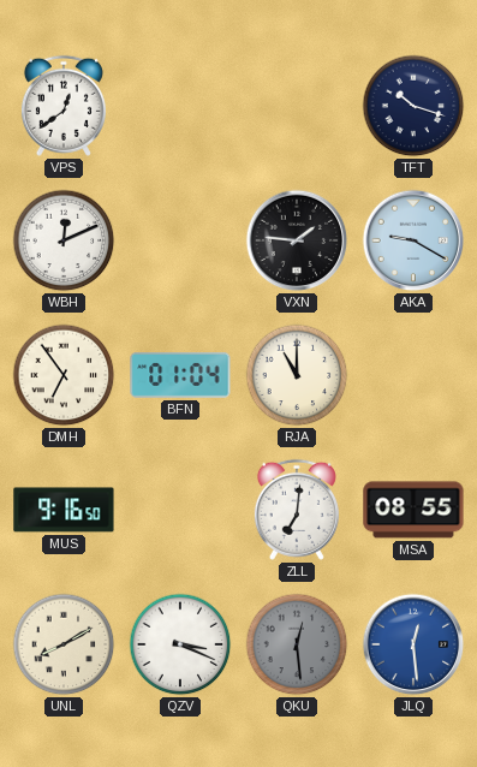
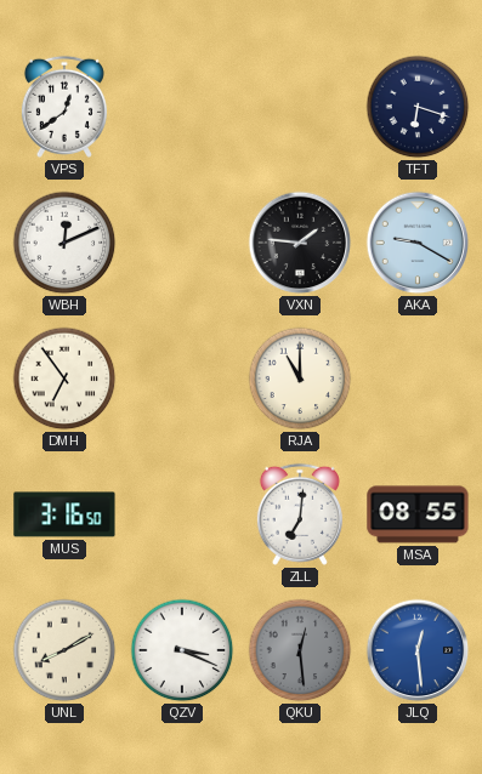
TFT: 10:18 -> 6:18
BFN: 01:04 -> none
MUS: 9:16 -> 3:16
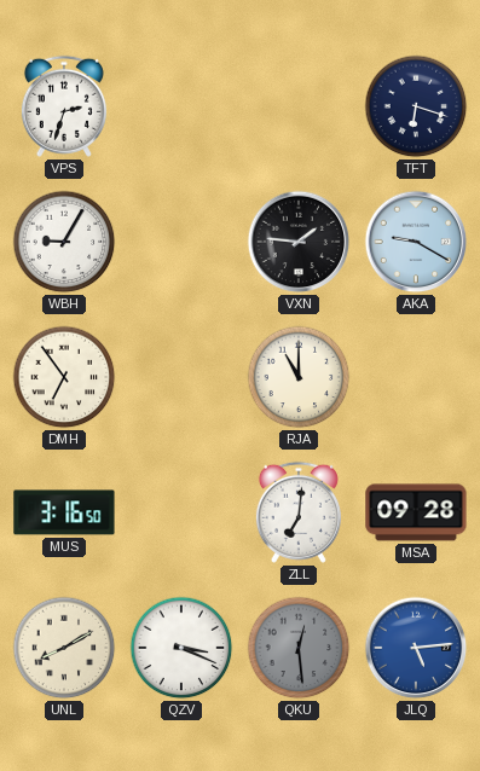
VPS: 12:39 -> 2:33
WBH: 12:11 -> 9:05
MSA: 08:55 -> 09:28
JLQ: 12:29 -> 5:14
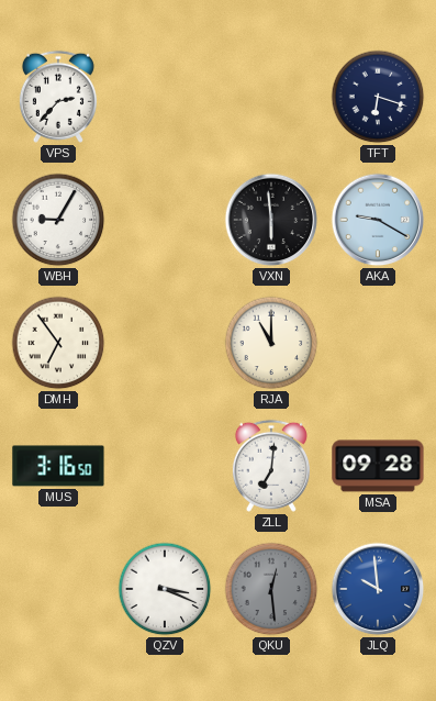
VPS: 2:33 -> 2:37
VXN: 1:46 -> 5:59
UNL: 8:10 -> none
JLQ: 5:14 -> 9:59
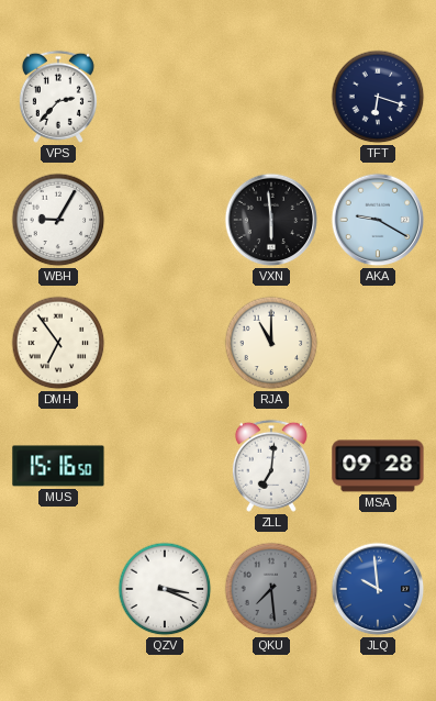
MUS: 3:16 -> 15:16
QKU: 12:29 -> 7:29
